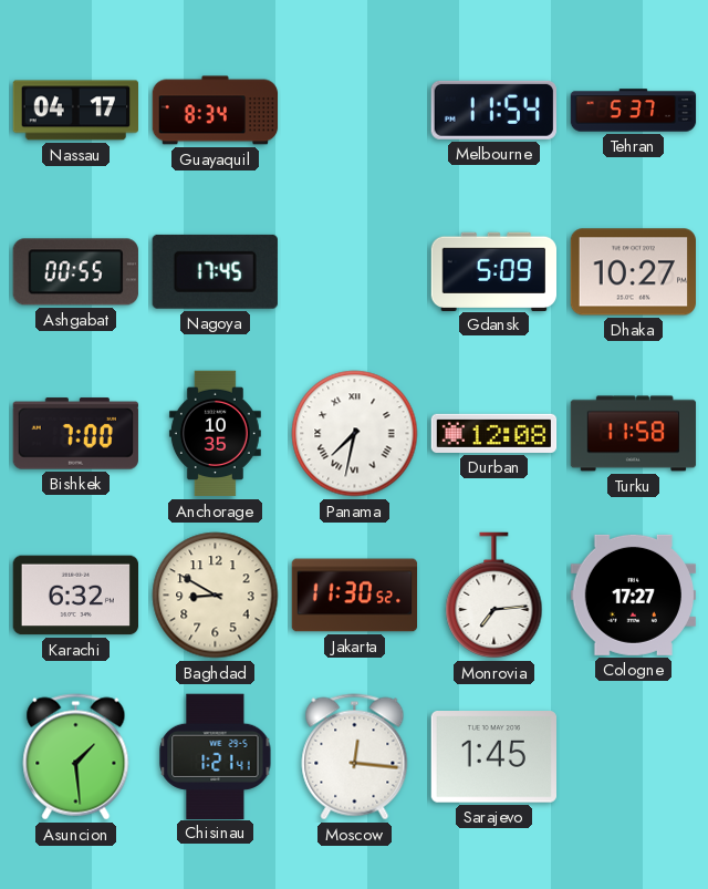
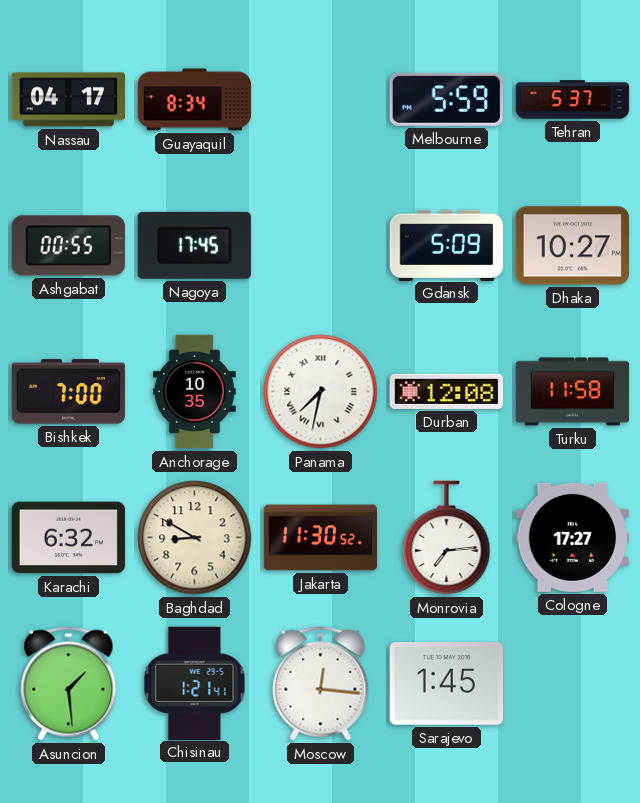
Melbourne: 11:54 -> 5:59
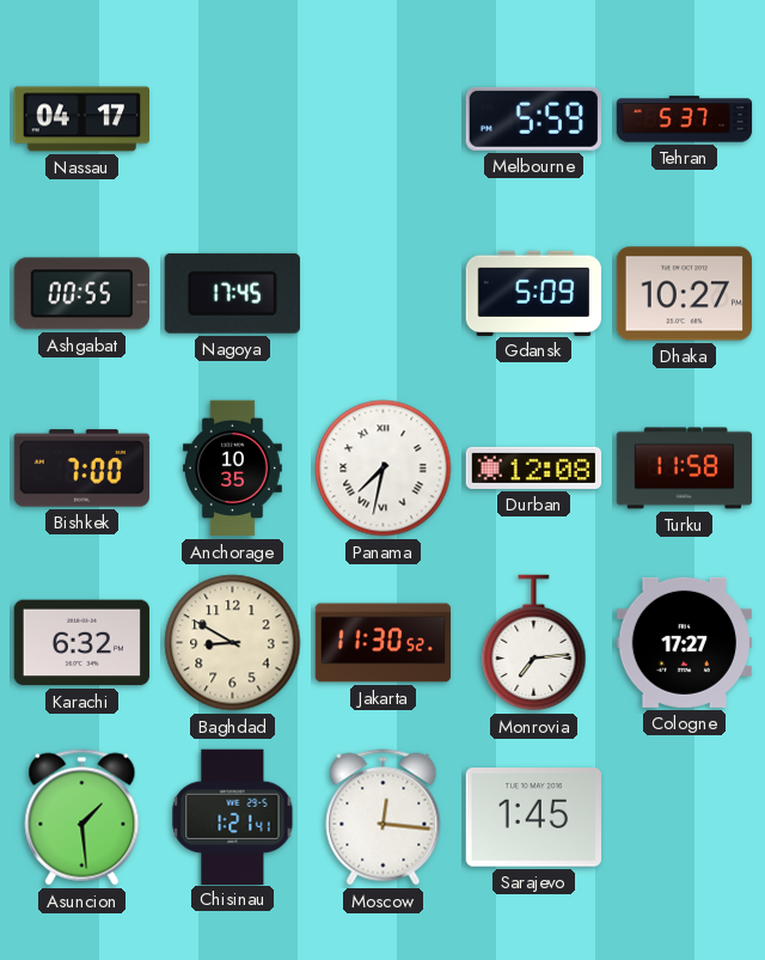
Guayaquil: 8:34 -> none
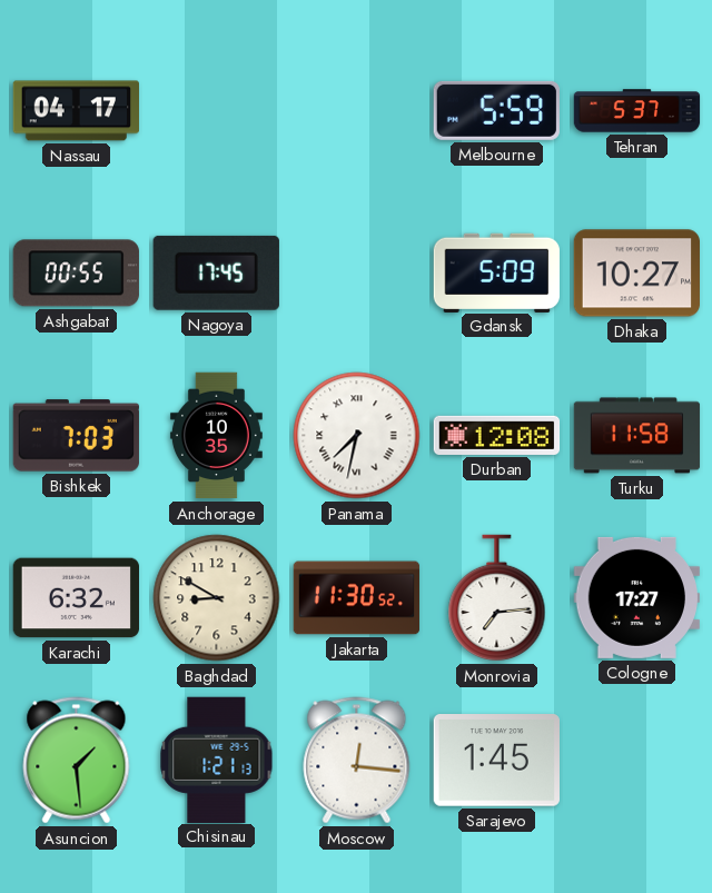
Bishkek: 7:00 -> 7:03
Chisinau: 1:21:41 -> 1:21:13
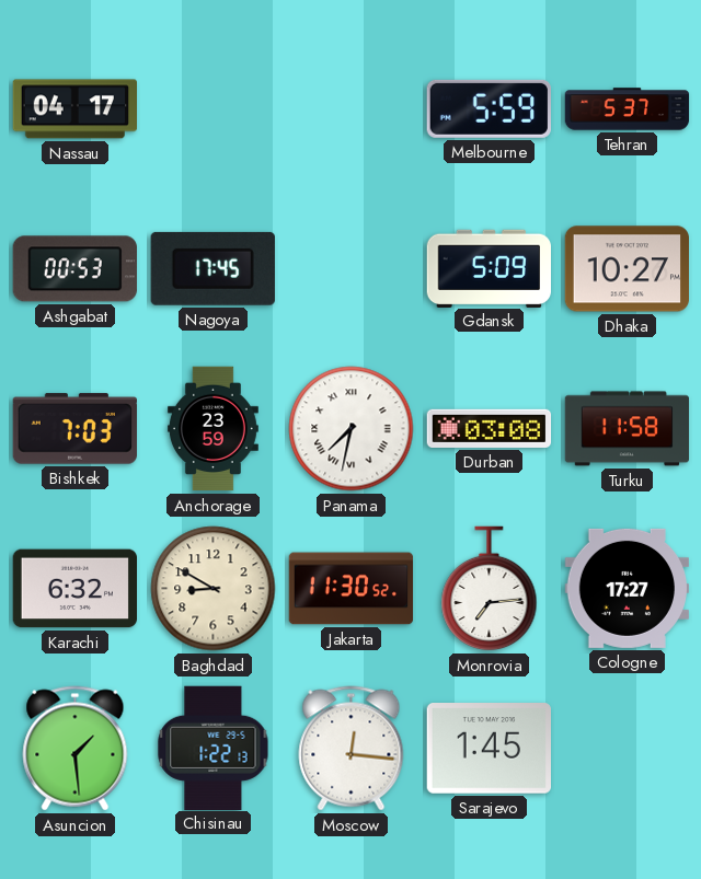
Ashgabat: 00:55 -> 00:53
Anchorage: 10:35 -> 23:59
Durban: 12:08 -> 03:08
Chisinau: 1:21 -> 1:22
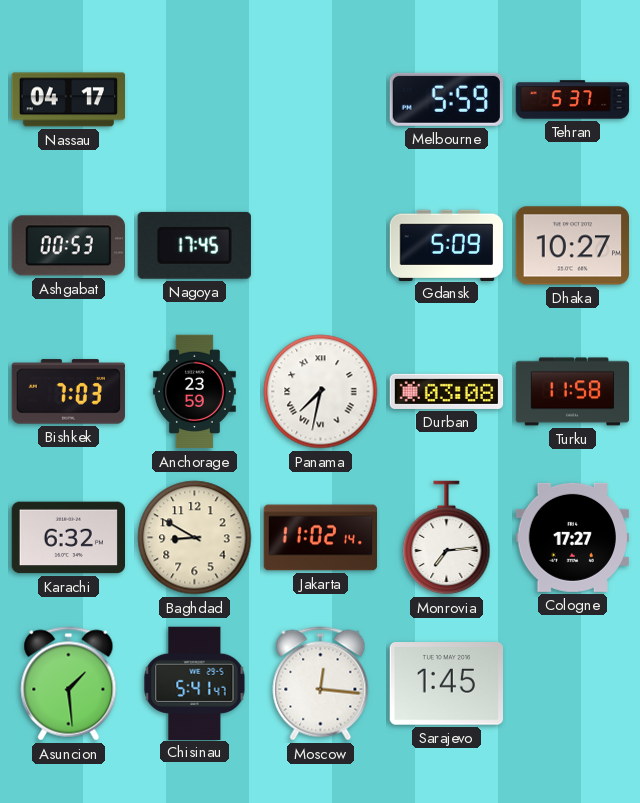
Jakarta: 11:30 -> 11:02
Chisinau: 1:22 -> 5:41
